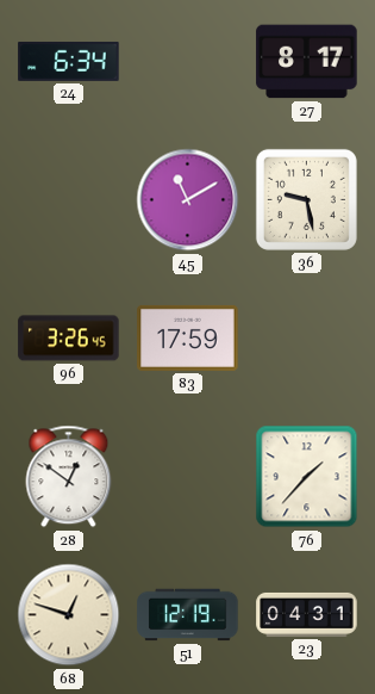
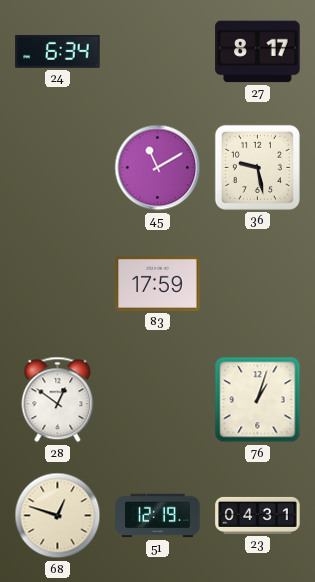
96: 3:26 -> none
76: 1:37 -> 1:03
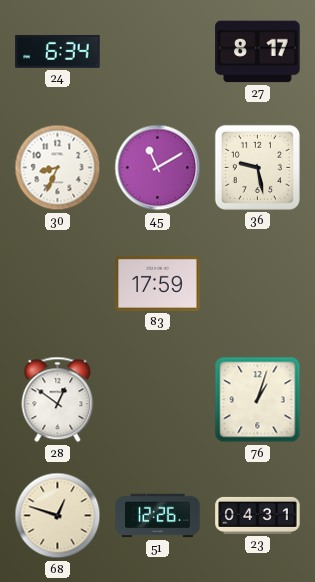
30: none -> 8:34
51: 12:19 -> 12:26
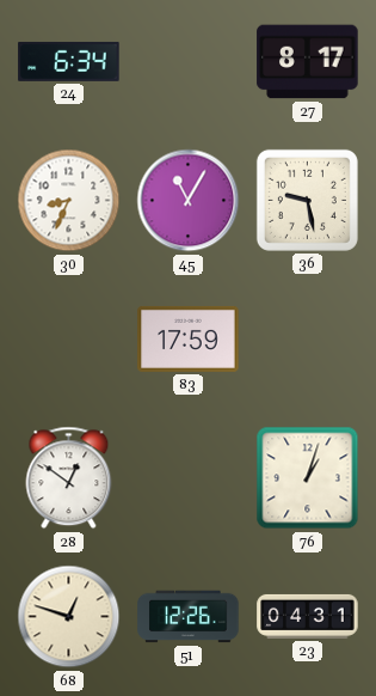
45: 11:10 -> 11:05
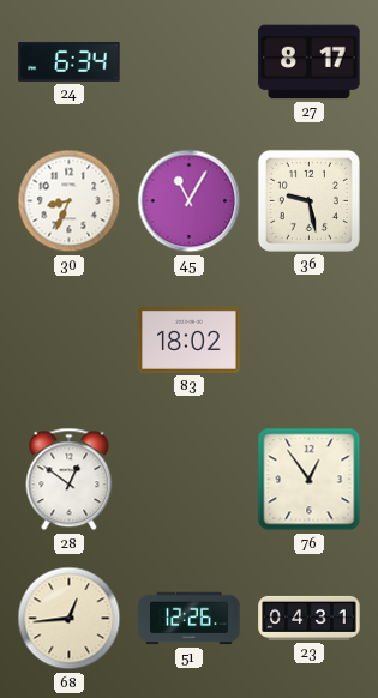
83: 17:59 -> 18:02
76: 1:03 -> 12:54
68: 12:48 -> 12:44
